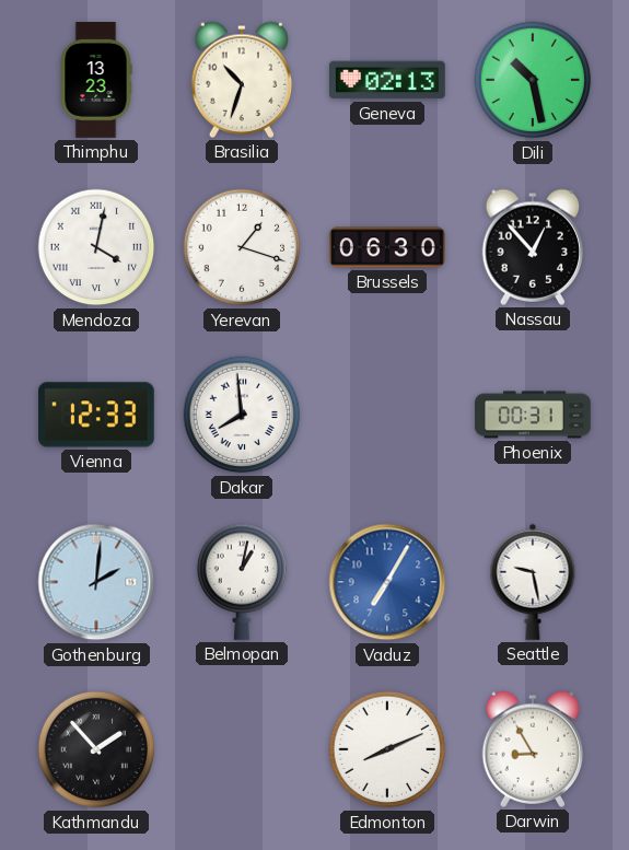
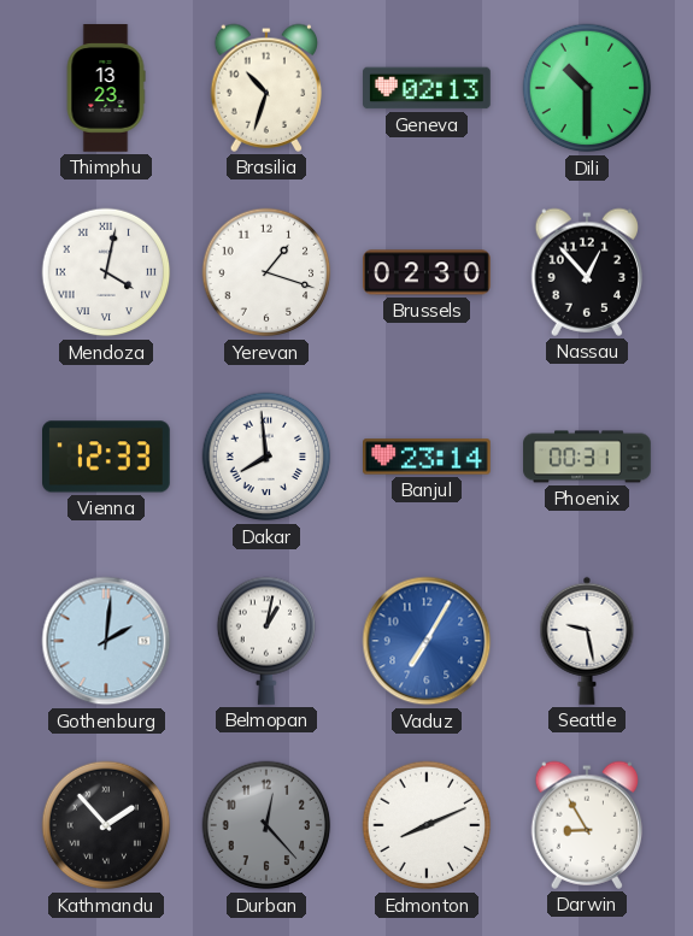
Dili: 10:28 -> 10:30
Brussels: 06:30 -> 02:30
Banjul: none -> 23:14
Durban: none -> 12:23
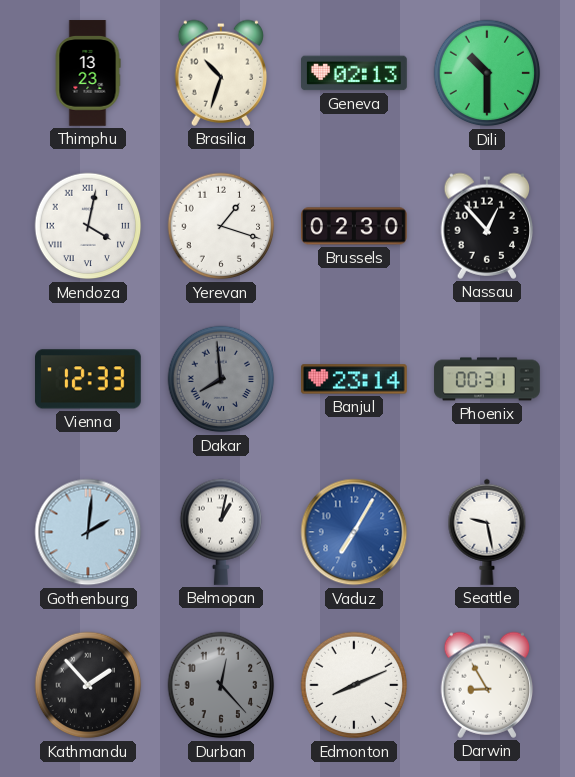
Dakar dial: white -> grey
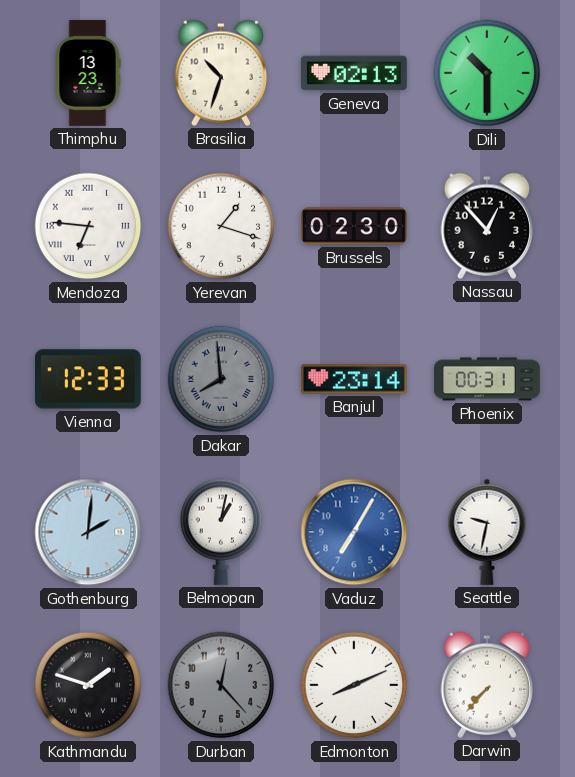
Mendoza: 4:02 -> 6:46
Seattle: 9:28 -> 9:32
Kathmandu: 1:53 -> 1:48
Darwin: 8:55 -> 7:37
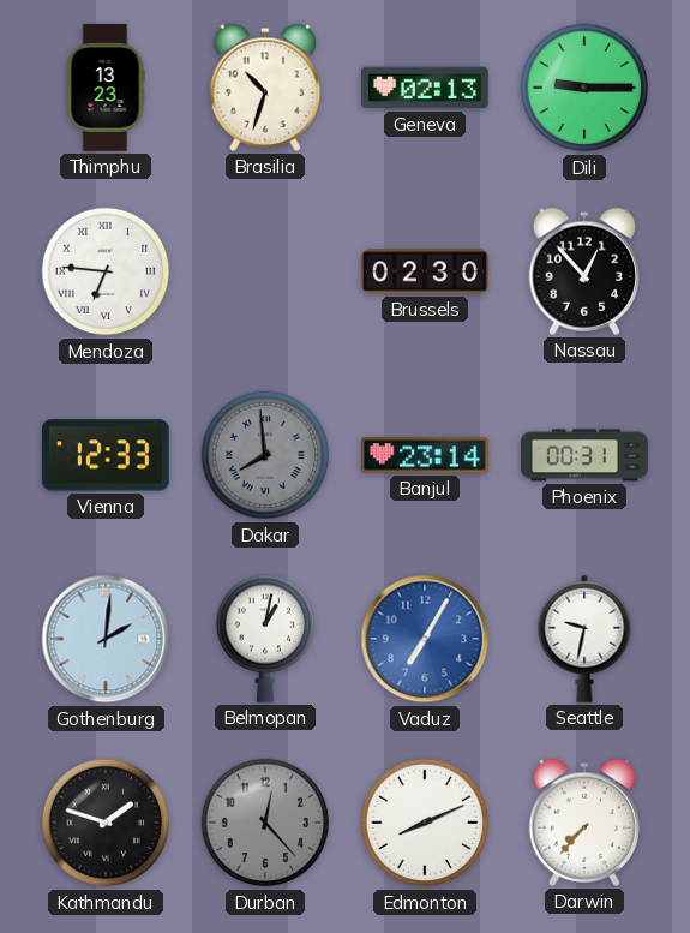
Dili: 10:30 -> 9:15
Yerevan: 1:18 -> none
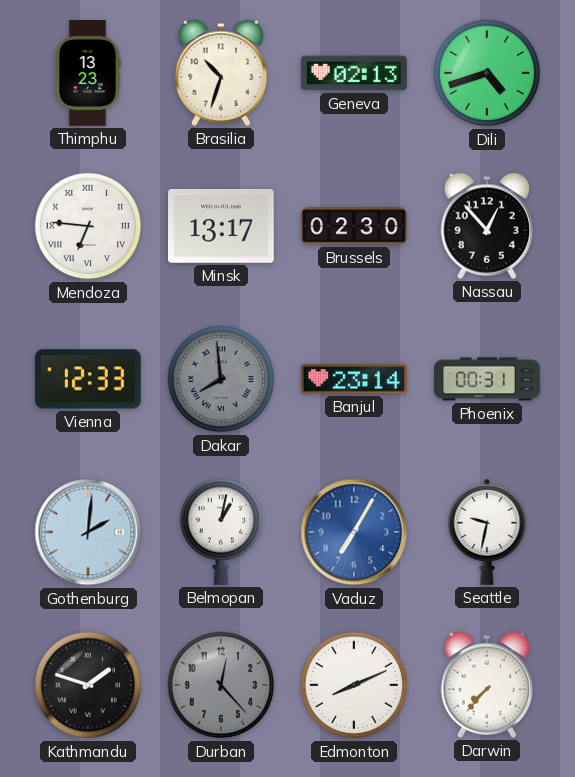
Dili: 9:15 -> 4:42
Minsk: none -> 13:17
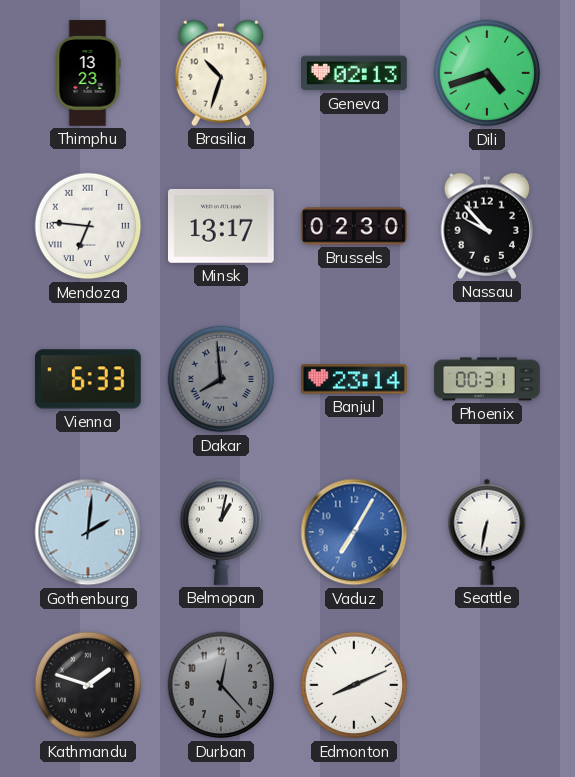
Nassau: 12:53 -> 9:53
Vienna: 12:33 -> 6:33
Seattle: 9:32 -> 6:32
Darwin: 7:37 -> none
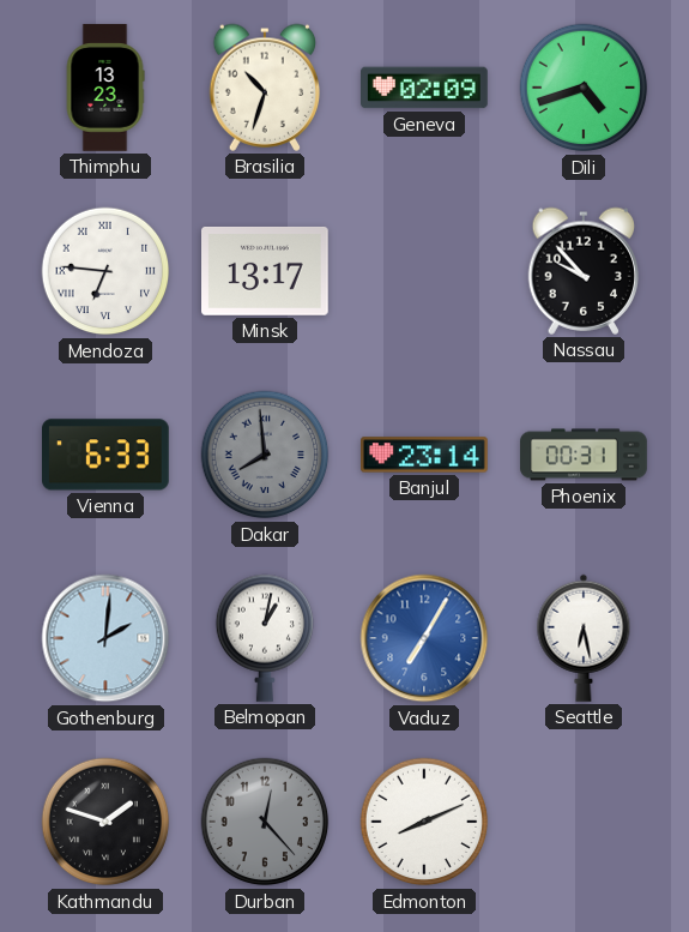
Geneva: 02:13 -> 02:09
Brussels: 02:30 -> none
Seattle: 6:32 -> 6:28
